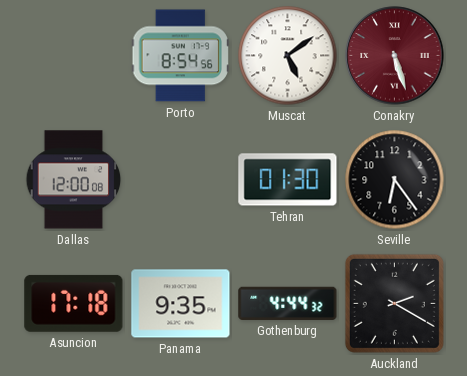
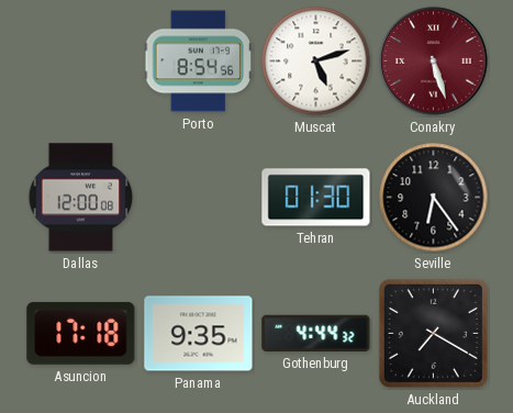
Muscat: 5:09 -> 5:12
Auckland: 2:20 -> 7:20
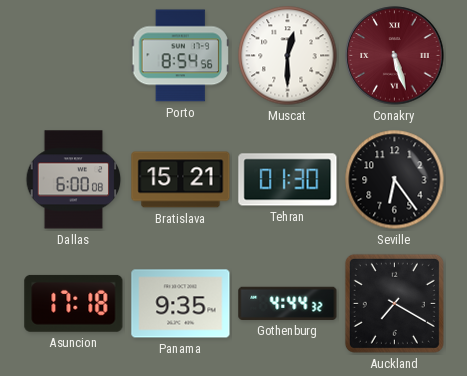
Muscat: 5:12 -> 12:30
Dallas: 12:00 -> 6:00
Bratislava: none -> 15:21
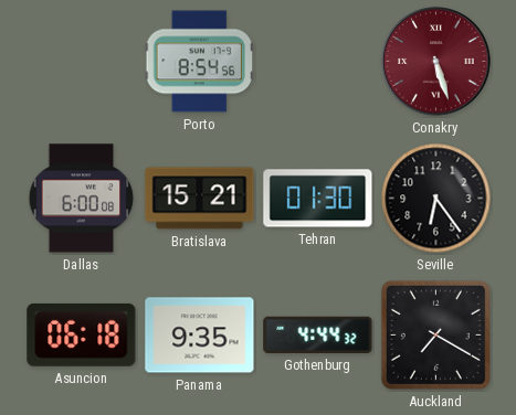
Muscat: 12:30 -> none
Asuncion: 17:18 -> 06:18
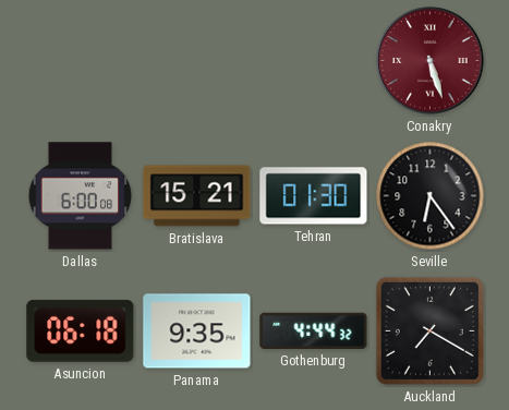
Porto: 8:54 -> none
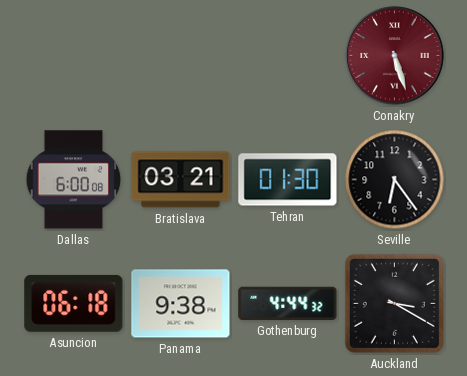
Bratislava: 15:21 -> 03:21
Panama: 9:35 -> 9:38
Auckland: 7:20 -> 3:20
